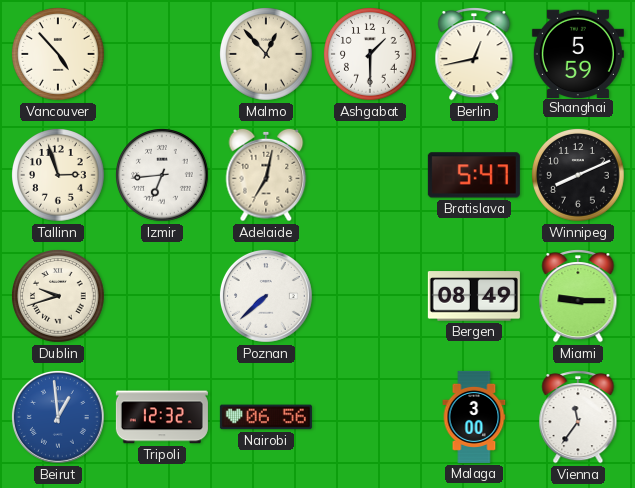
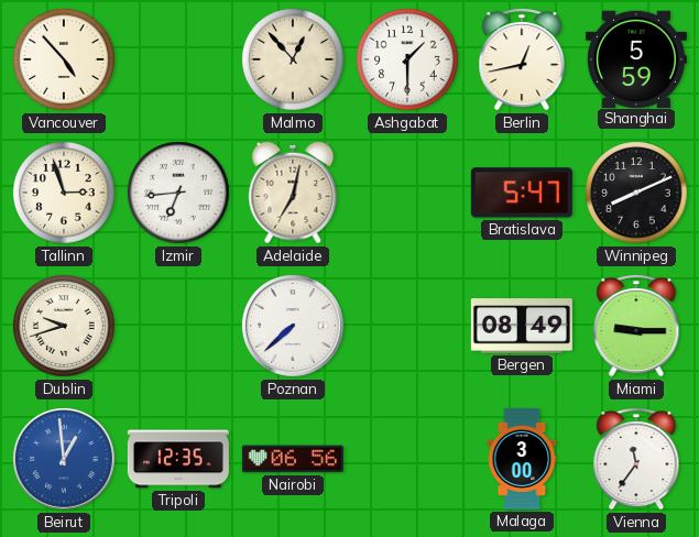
Tripoli: 12:32 -> 12:35
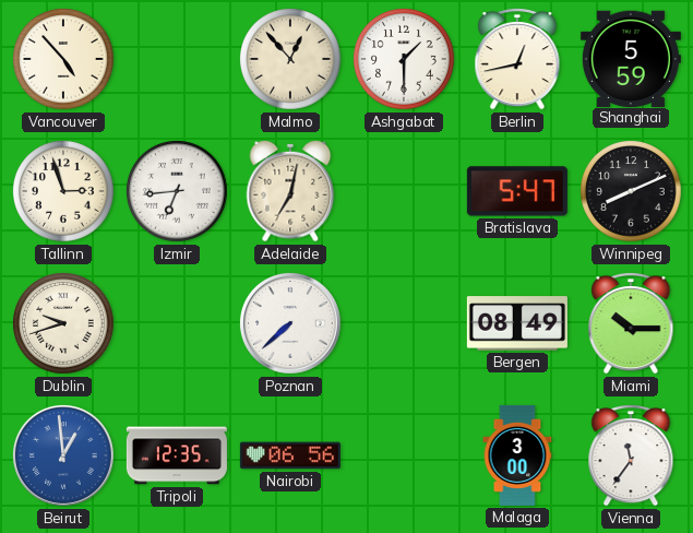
Miami: 9:15 -> 10:15
